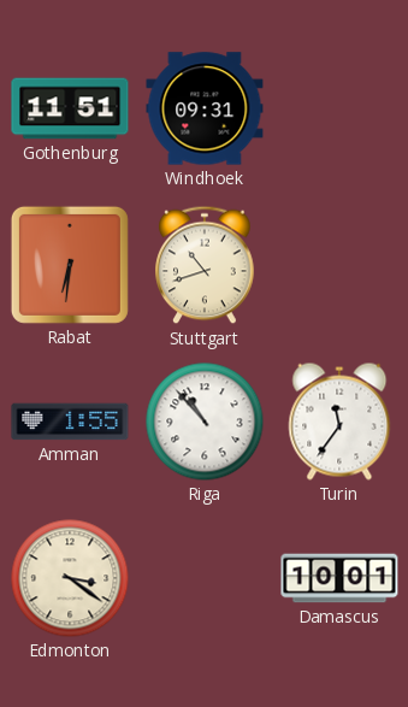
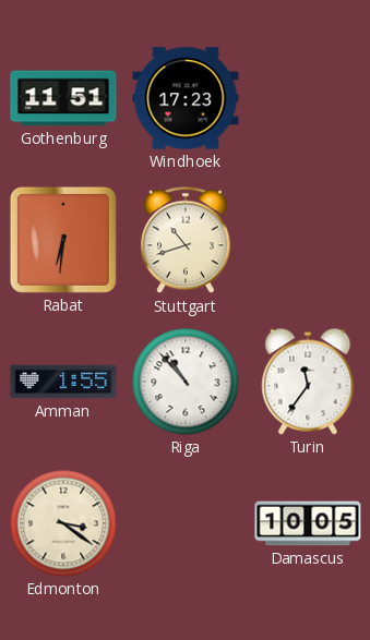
Windhoek: 09:31 -> 17:23
Damascus: 10:01 -> 10:05
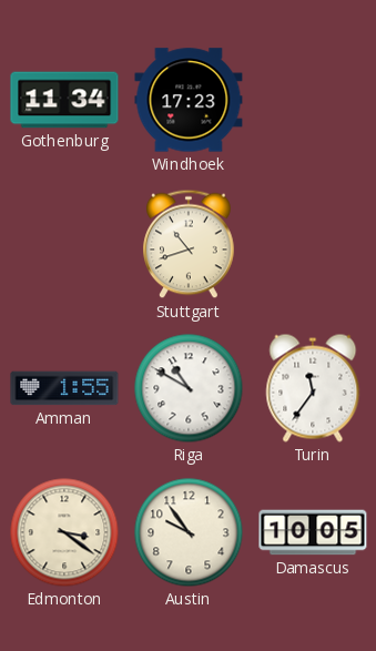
Gothenburg: 11:51 -> 11:34
Rabat: 6:31 -> none
Riga: 10:53 -> 10:50
Austin: none -> 9:54
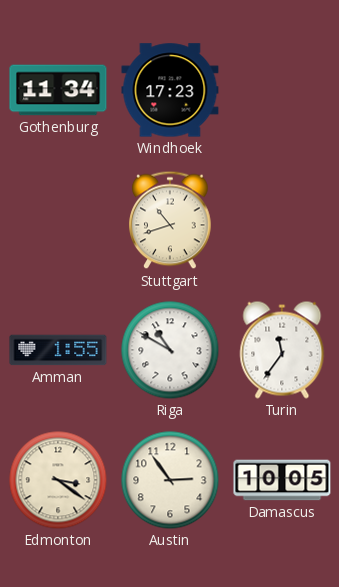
Austin: 9:54 -> 2:54
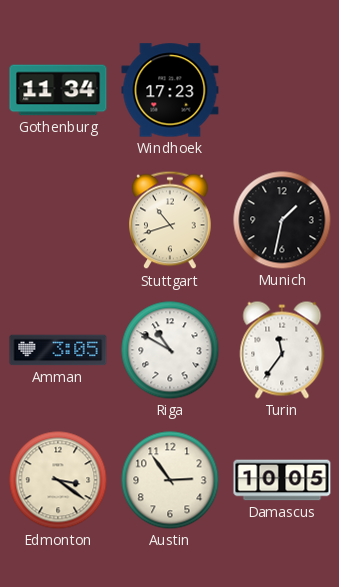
Munich: none -> 1:32
Amman: 1:55 -> 3:05
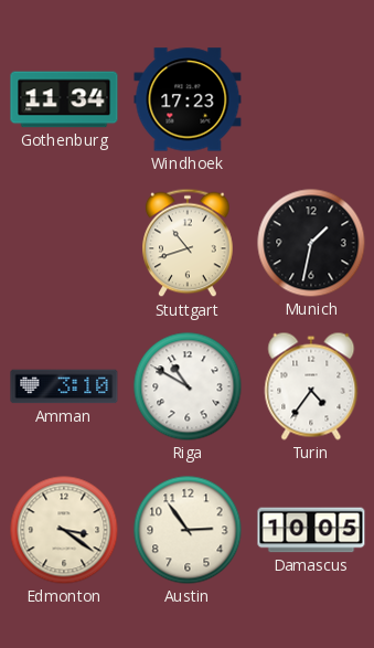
Amman: 3:05 -> 3:10
Turin: 11:36 -> 4:36
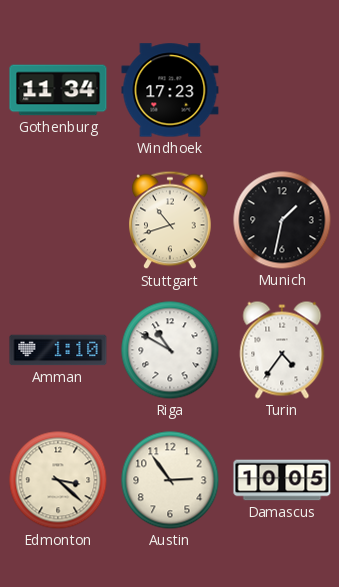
Amman: 3:10 -> 1:10
Edmonton: 3:21 -> 3:22
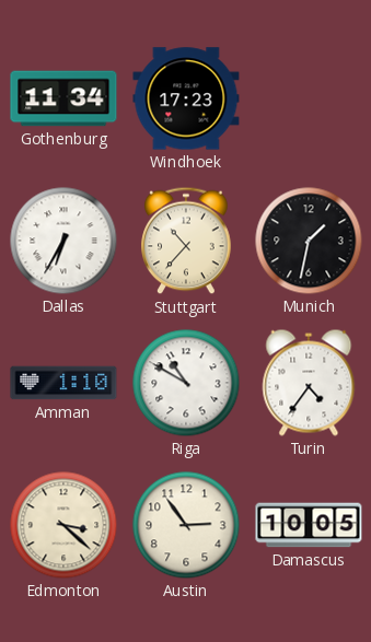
Dallas: none -> 6:35
Stuttgart: 10:42 -> 10:37
